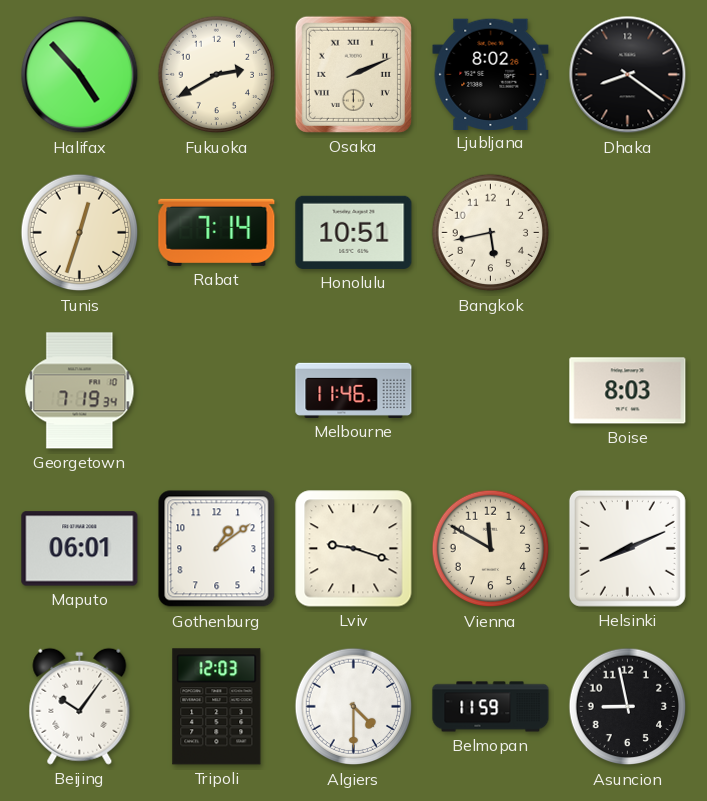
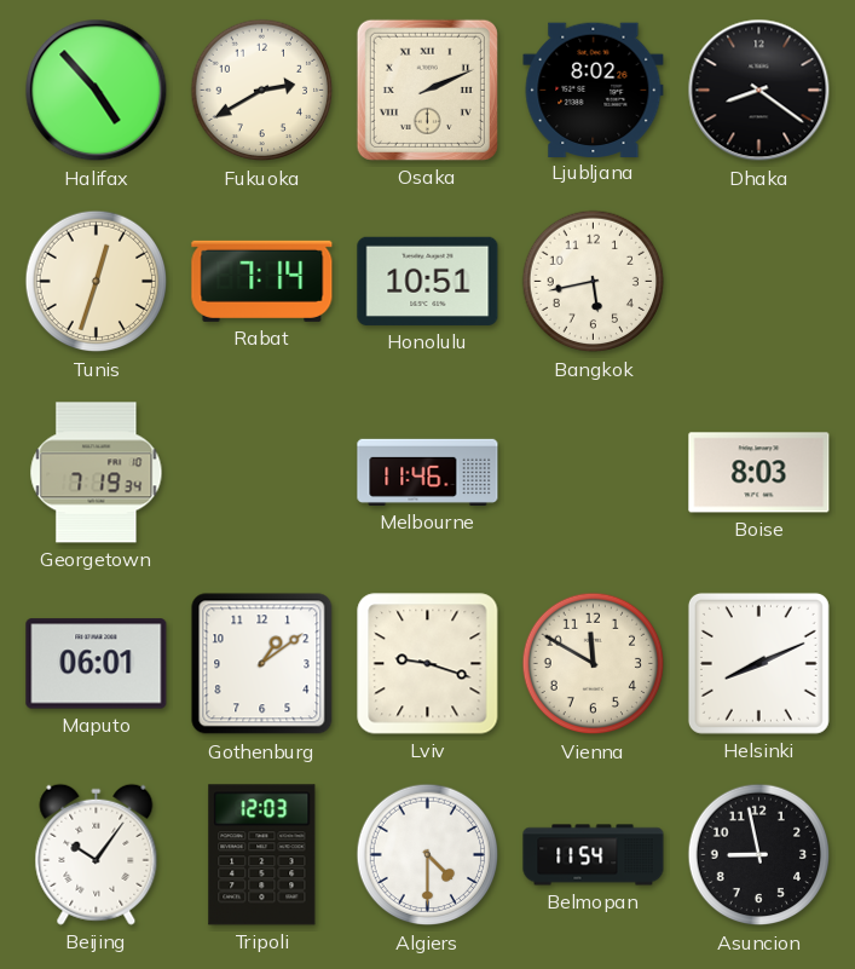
Belmopan: 11:59 -> 11:54
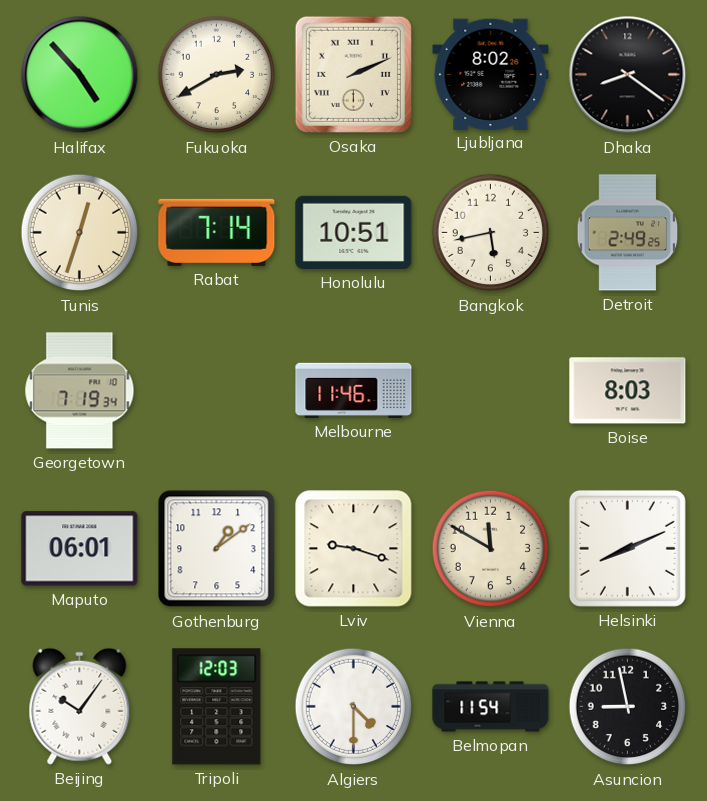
Detroit: none -> 2:49
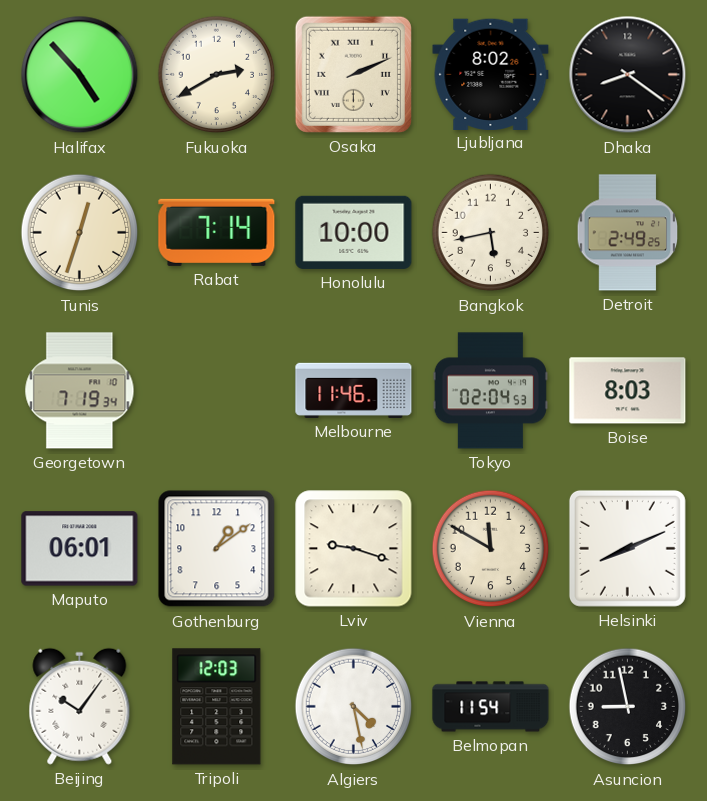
Honolulu: 10:51 -> 10:00
Tokyo: none -> 02:04
Algiers: 4:30 -> 4:28
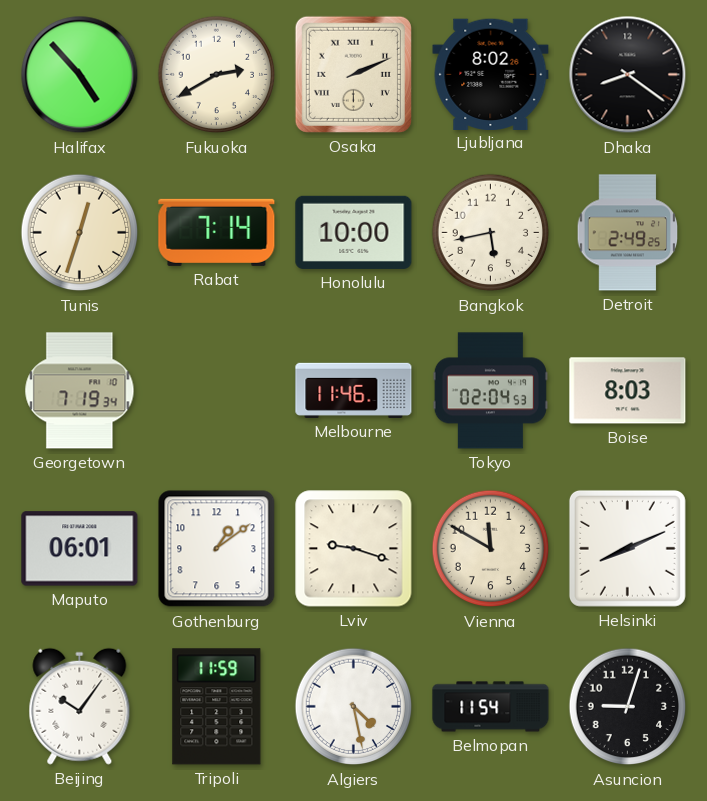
Tripoli: 12:03 -> 11:59
Asuncion: 8:58 -> 9:03
